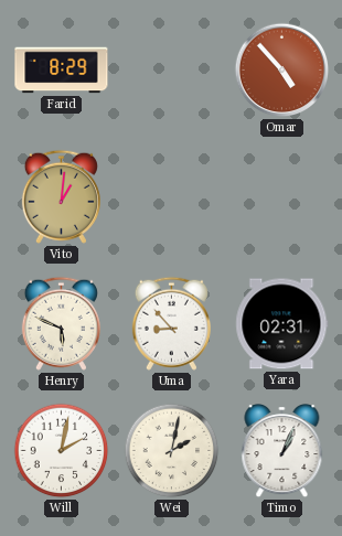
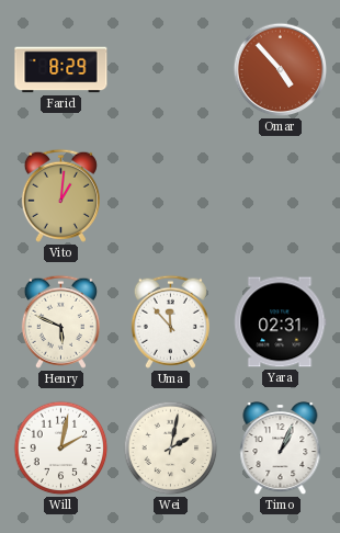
Uma: 8:53 -> 11:53
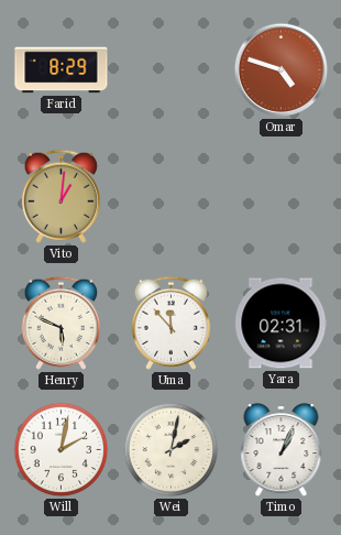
Omar: 4:53 -> 4:48
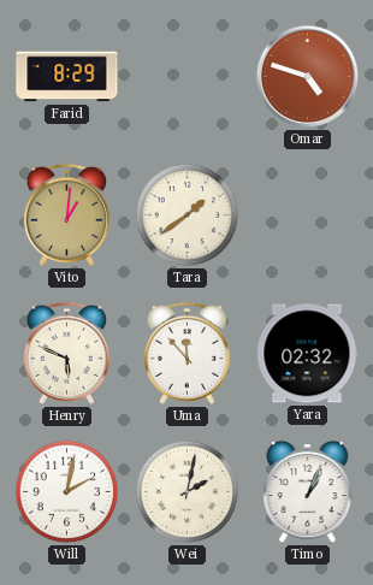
Tara: none -> 1:39
Yara: 02:31 -> 02:32
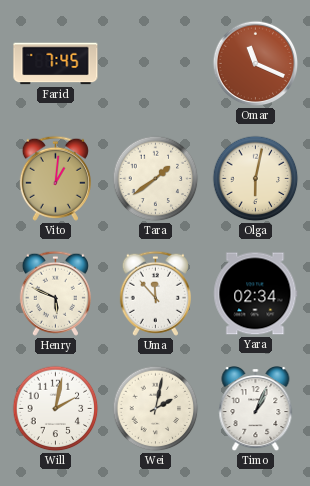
Farid: 8:29 -> 7:45
Omar: 4:48 -> 11:19
Olga: none -> 6:02
Yara: 02:32 -> 02:34
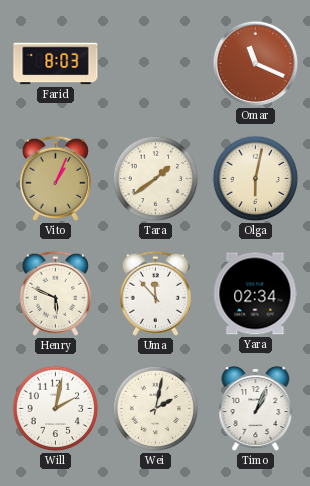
Farid: 7:45 -> 8:03
Vito: 1:01 -> 1:04
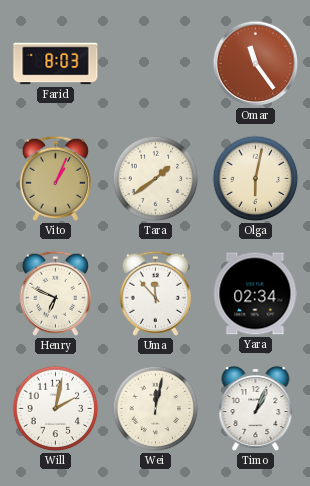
Omar: 11:19 -> 11:24
Henry: 5:49 -> 6:49
Wei: 2:02 -> 12:02
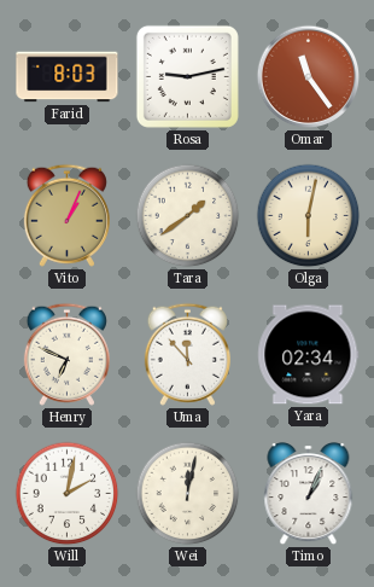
Rosa: none -> 9:13
